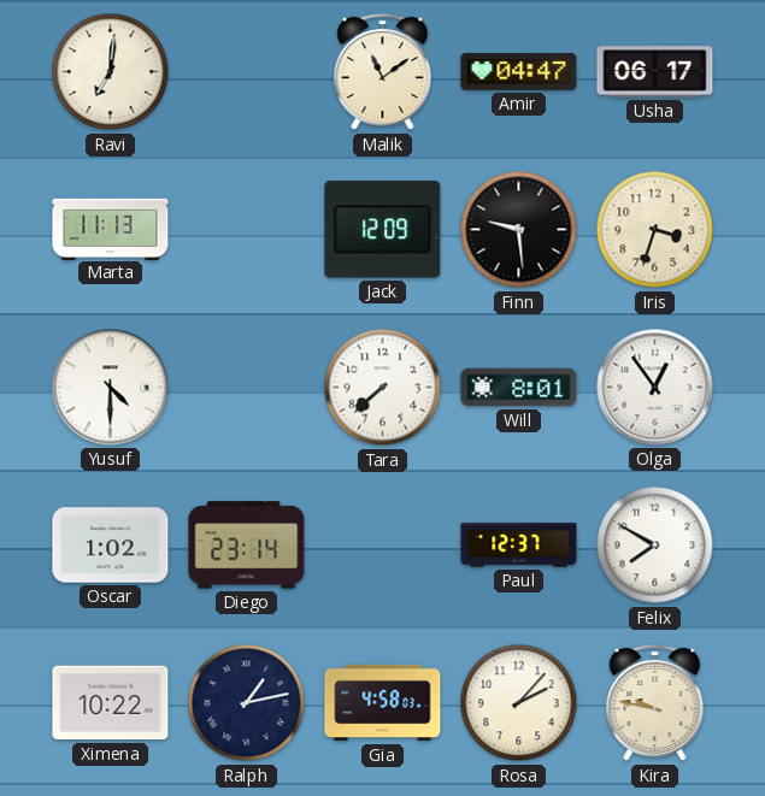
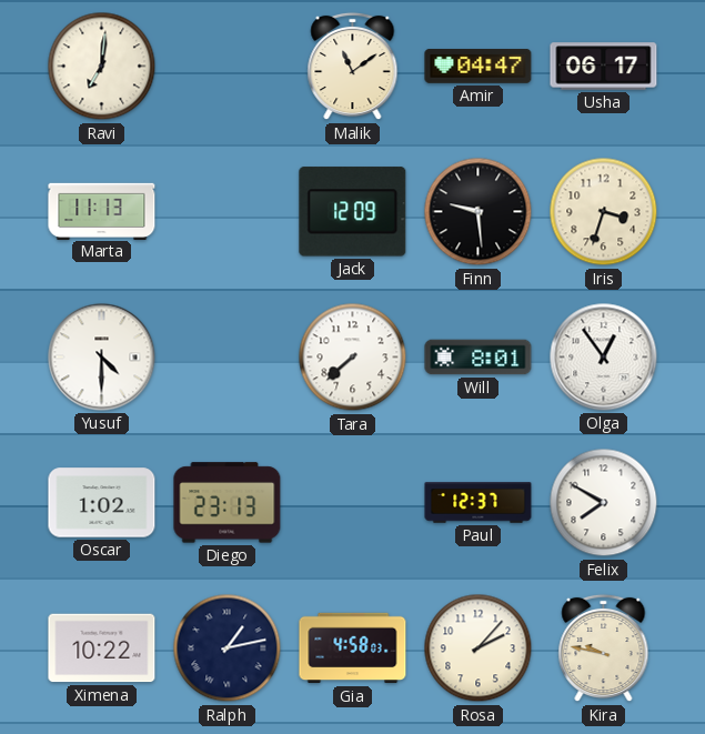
Diego: 23:14 -> 23:13
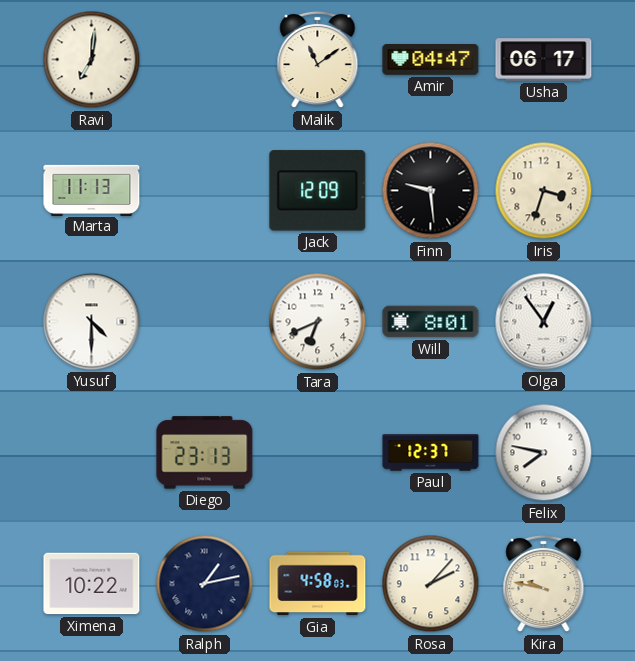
Tara: 7:38 -> 6:41
Oscar: 1:02 -> none
Felix: 7:50 -> 7:47
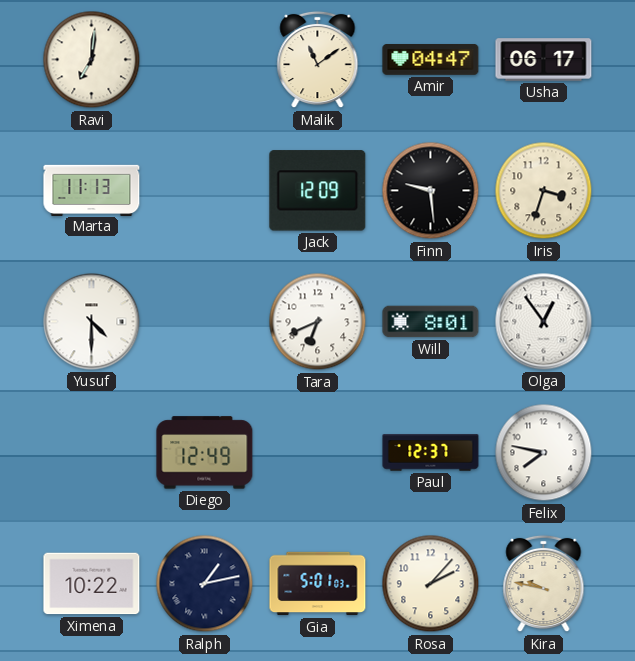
Diego: 23:13 -> 12:49
Gia: 4:58 -> 5:01
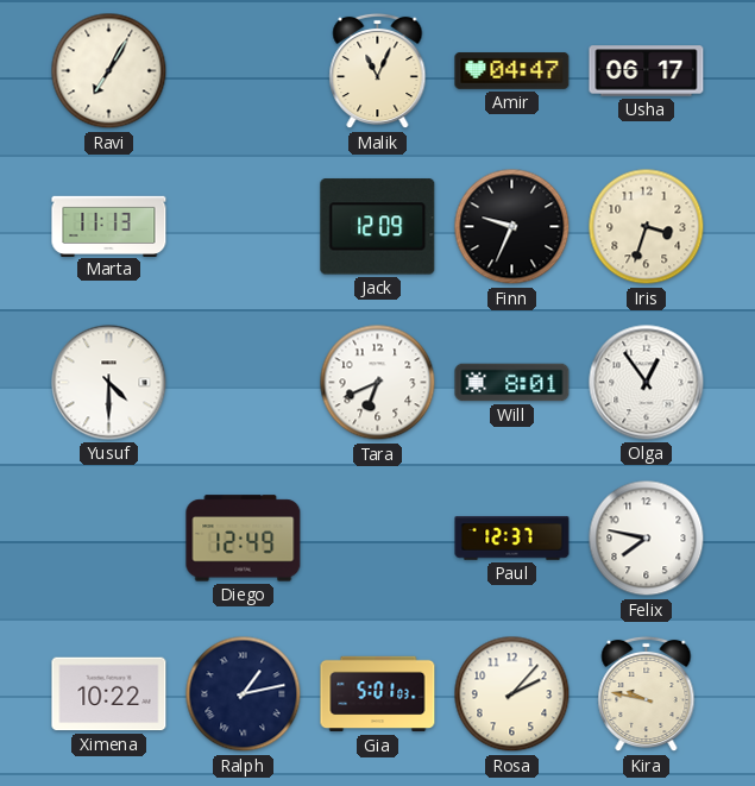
Ravi: 7:01 -> 7:05
Malik: 11:09 -> 11:04
Finn: 9:29 -> 9:34
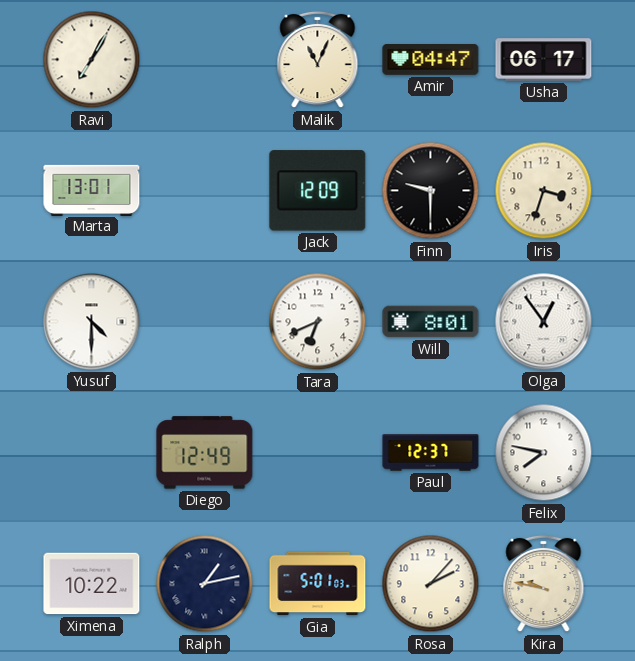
Marta: 11:13 -> 13:01
Finn: 9:34 -> 9:30
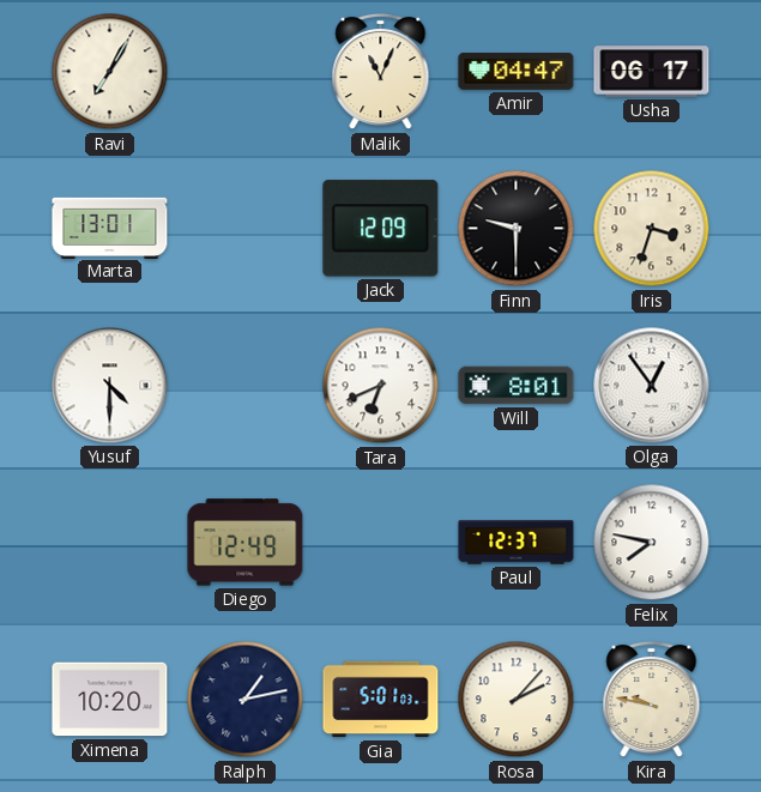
Ximena: 10:22 -> 10:20
